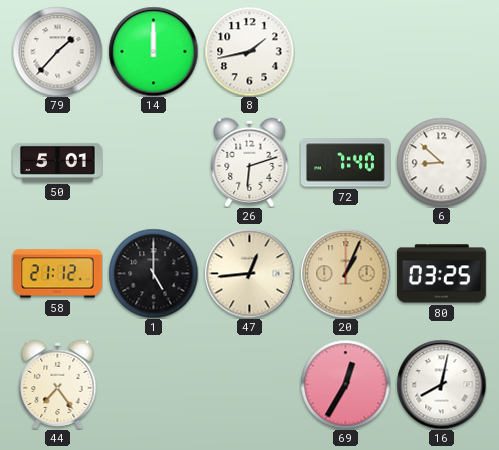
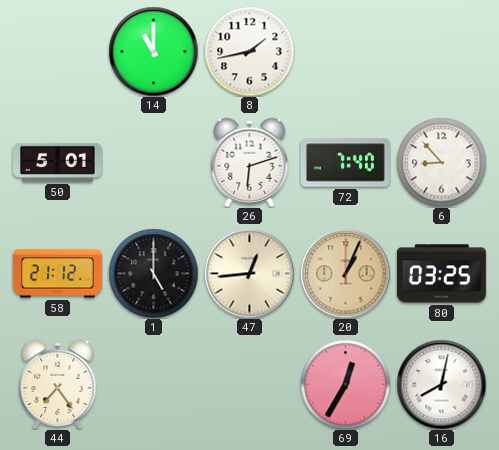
79: 1:37 -> none
14: 12:00 -> 11:00
6: 8:52 -> 8:53
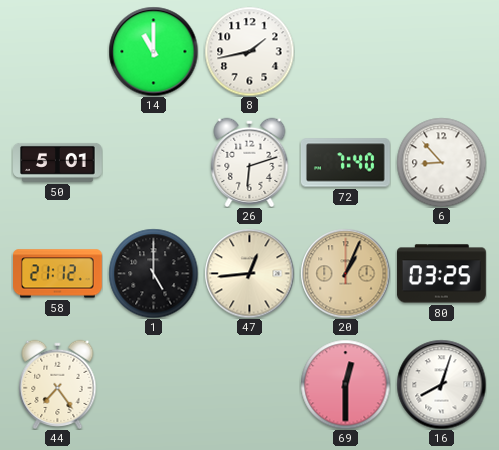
69: 12:35 -> 12:30
16: 8:02 -> 8:03
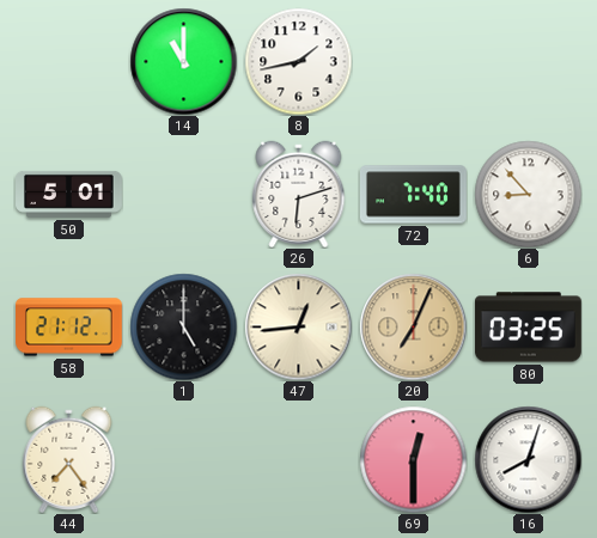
20: 1:04 -> 7:04
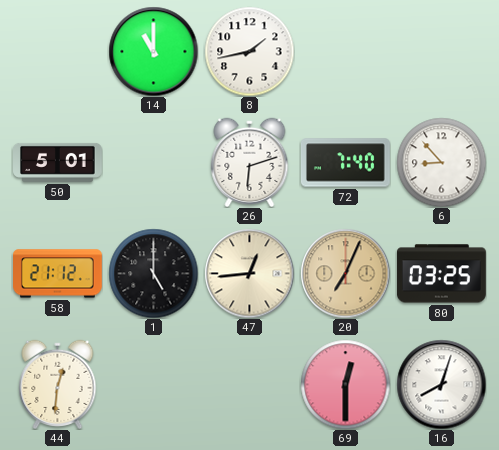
44: 7:24 -> 12:31
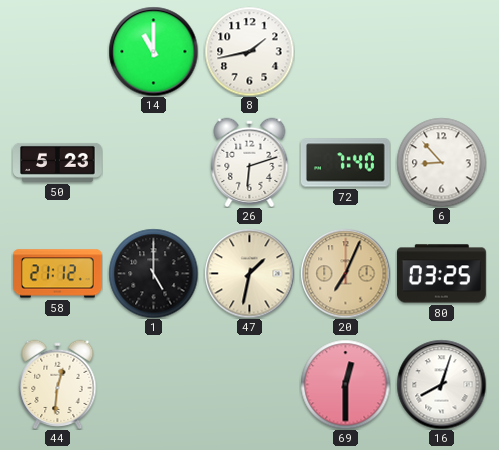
50: 5:01 -> 5:23
47: 12:44 -> 1:32
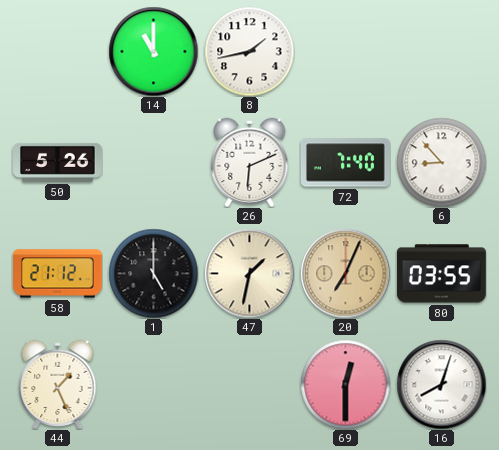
50: 5:23 -> 5:26
26: 6:12 -> 6:11
80: 03:25 -> 03:55
44: 12:31 -> 1:26
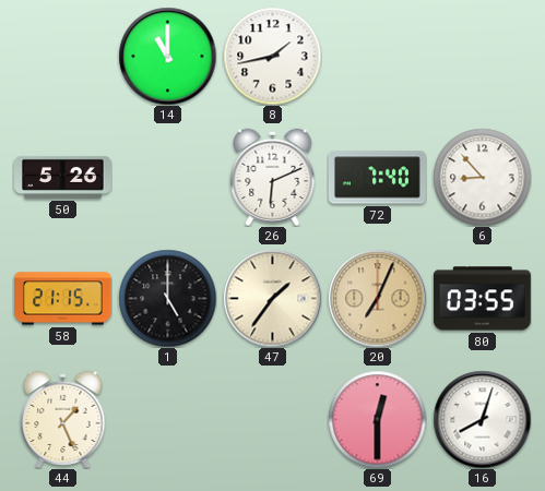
58: 21:12 -> 21:15
47: 1:32 -> 1:36
